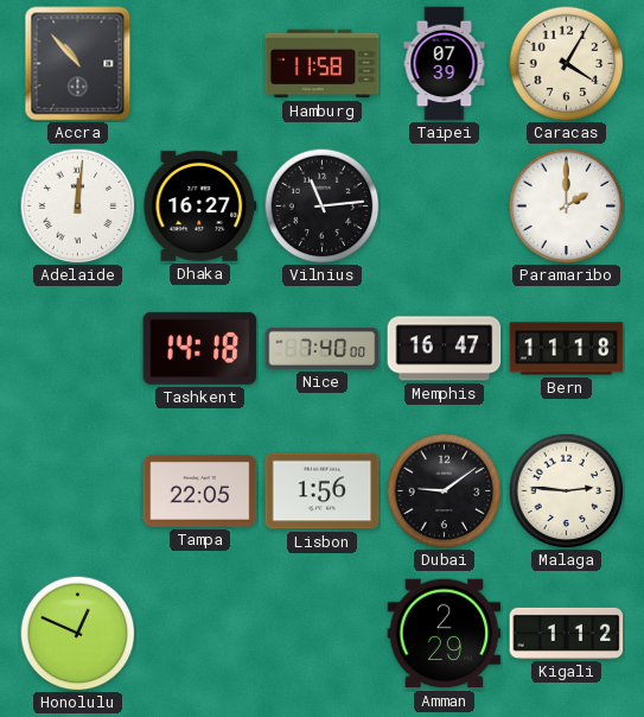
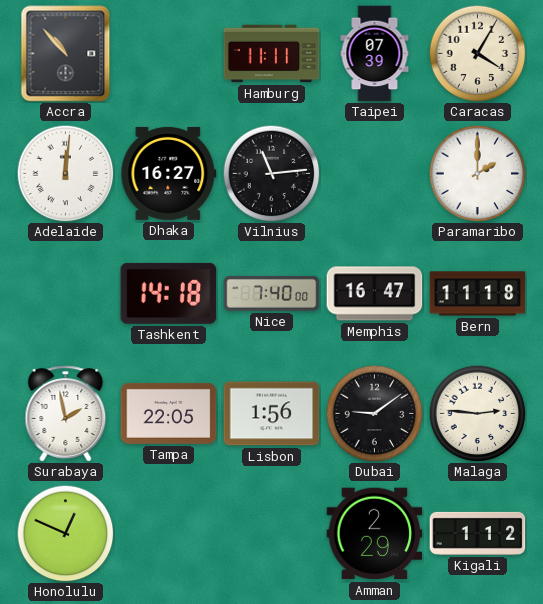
Hamburg: 11:58 -> 11:11
Surabaya: none -> 1:58
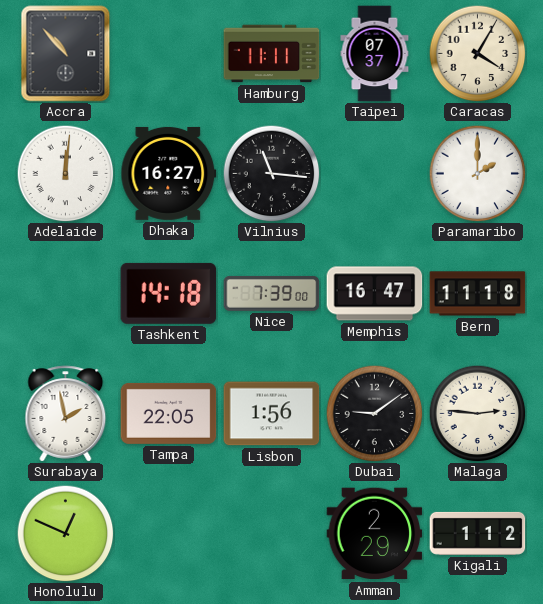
Taipei: 07:39 -> 07:37
Vilnius: 11:14 -> 11:16
Nice: 7:40 -> 7:39
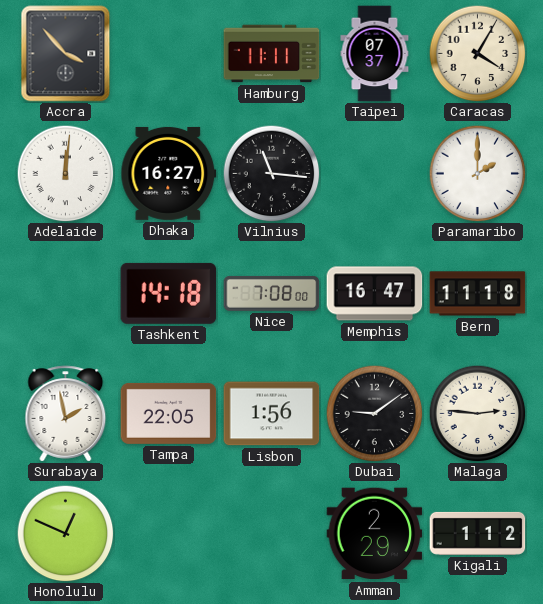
Accra: 10:53 -> 3:53
Nice: 7:39 -> 7:08
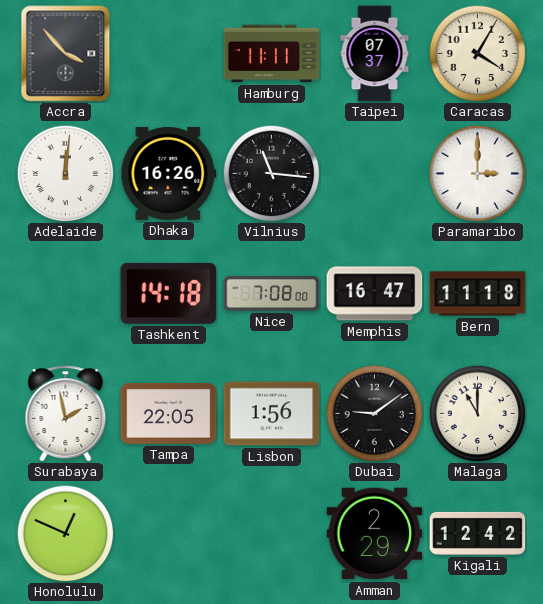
Dhaka: 16:27 -> 16:26
Paramaribo: 2:00 -> 3:00
Malaga: 2:46 -> 11:00
Kigali: 1:12 -> 12:42
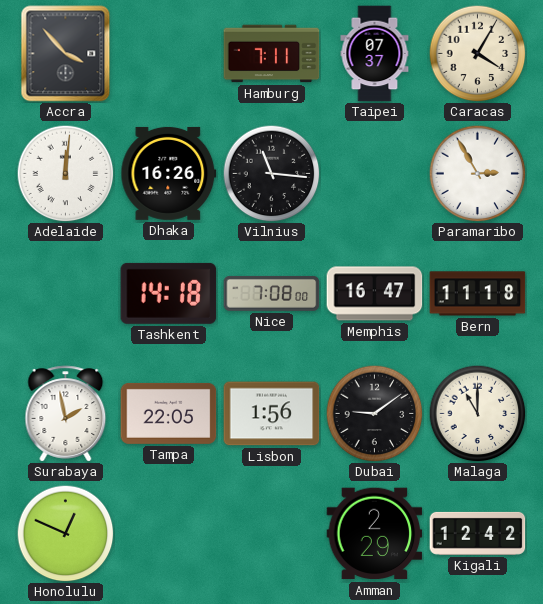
Hamburg: 11:11 -> 7:11
Paramaribo: 3:00 -> 2:55
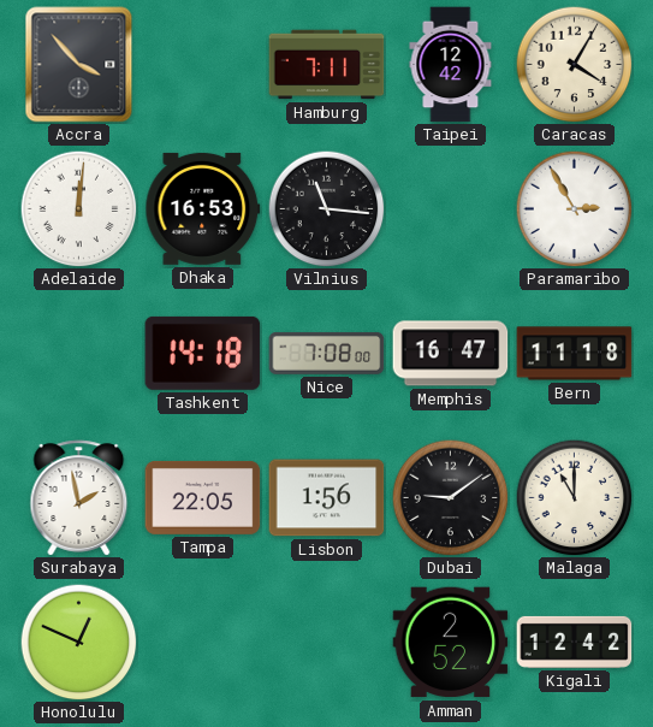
Taipei: 07:37 -> 12:42
Dhaka: 16:26 -> 16:53
Amman: 2:29 -> 2:52
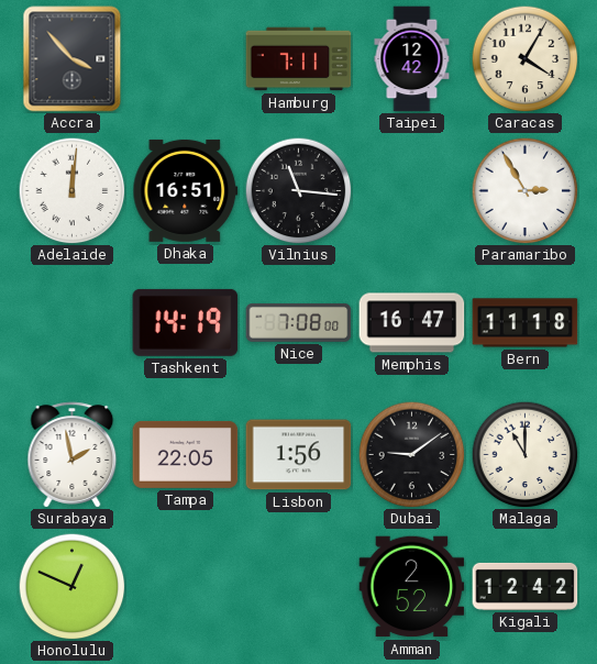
Dhaka: 16:53 -> 16:51
Tashkent: 14:18 -> 14:19
